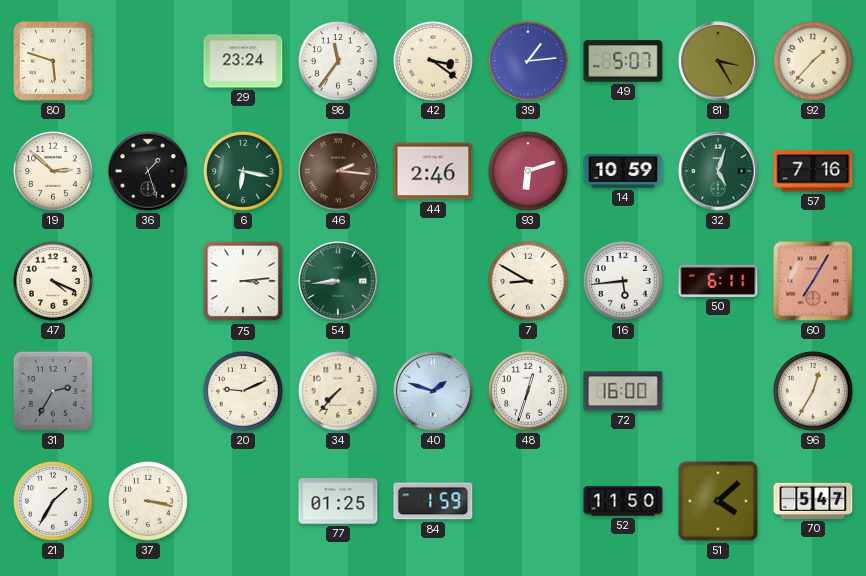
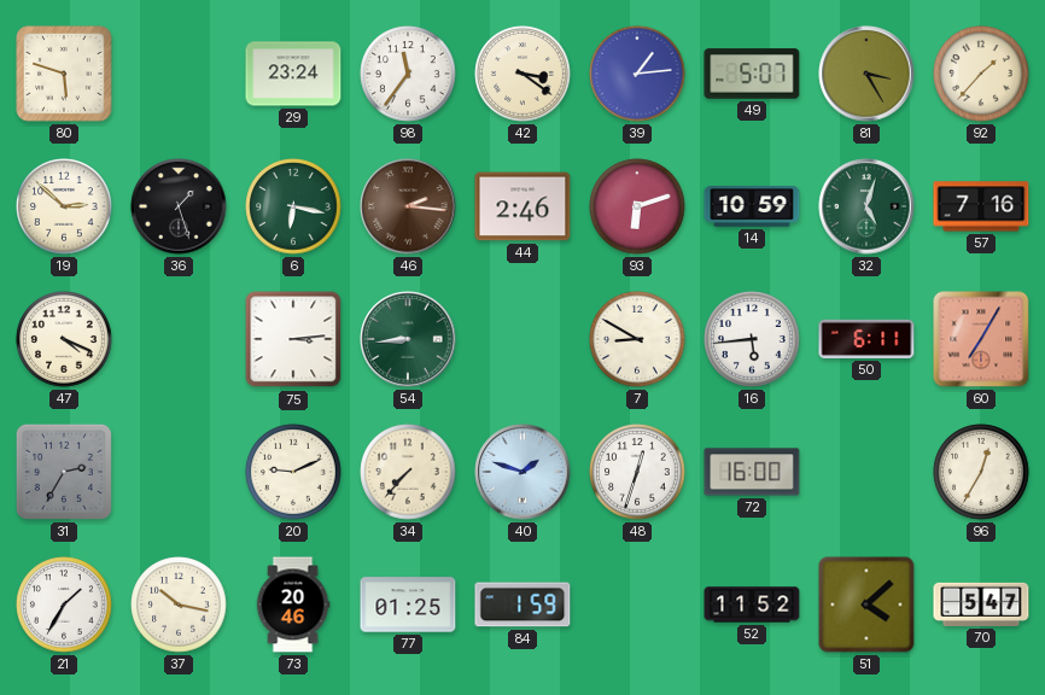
37: 3:17 -> 10:17
73: none -> 20:46
52: 11:50 -> 11:52
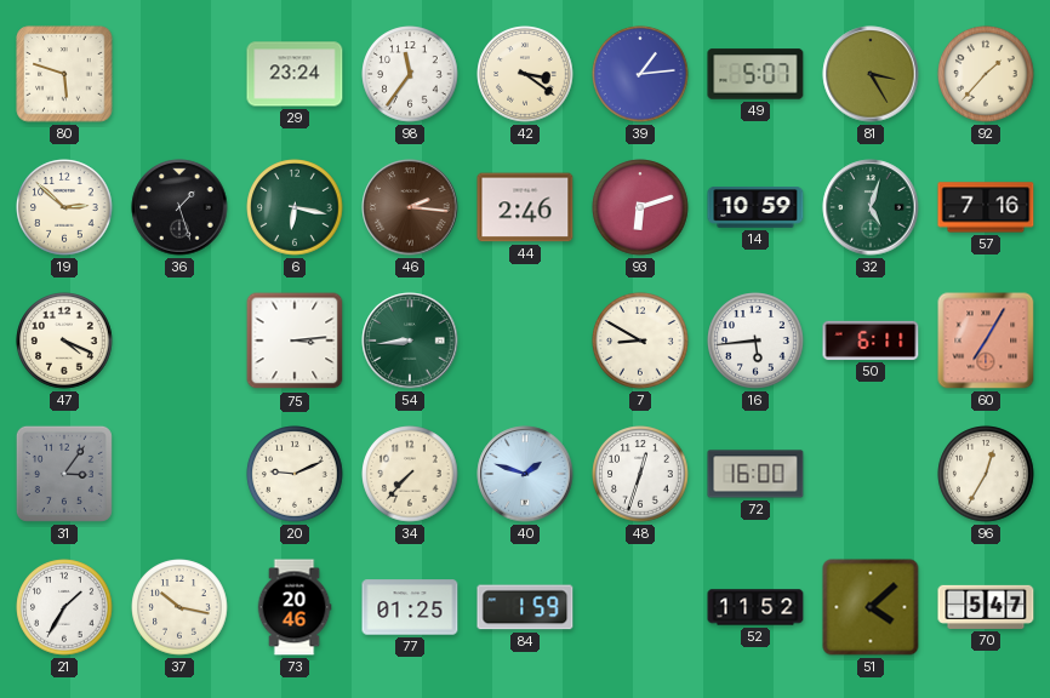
31: 2:35 -> 3:06
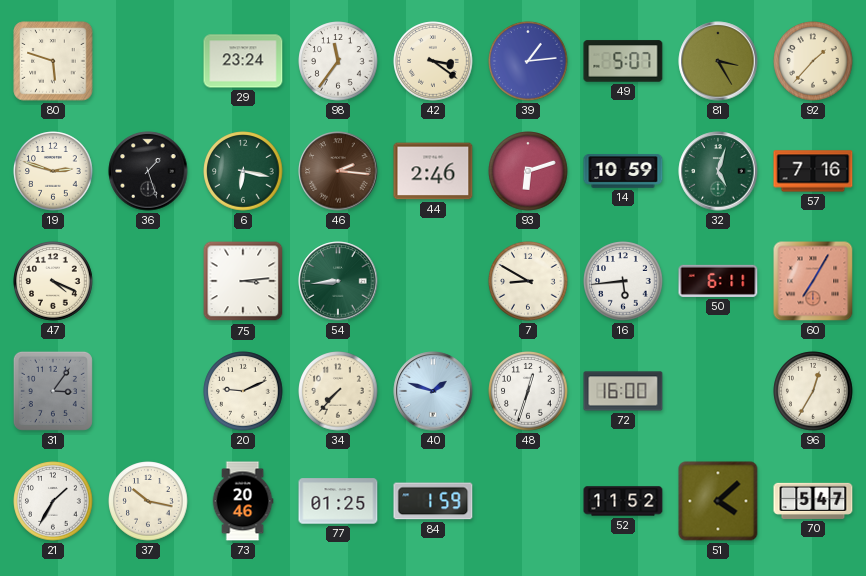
19: 2:52 -> 2:48
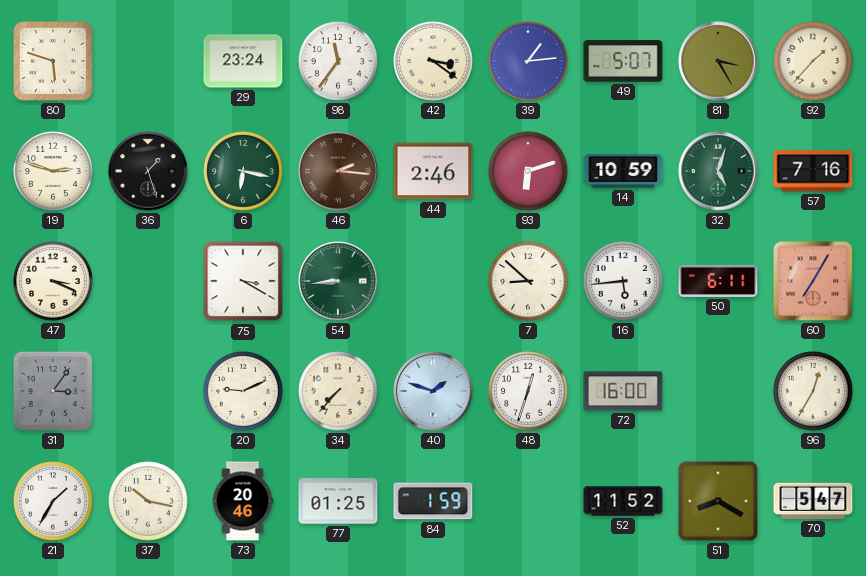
47: 4:19 -> 3:19
75: 3:14 -> 3:20
7: 8:50 -> 8:52
51: 4:08 -> 8:20
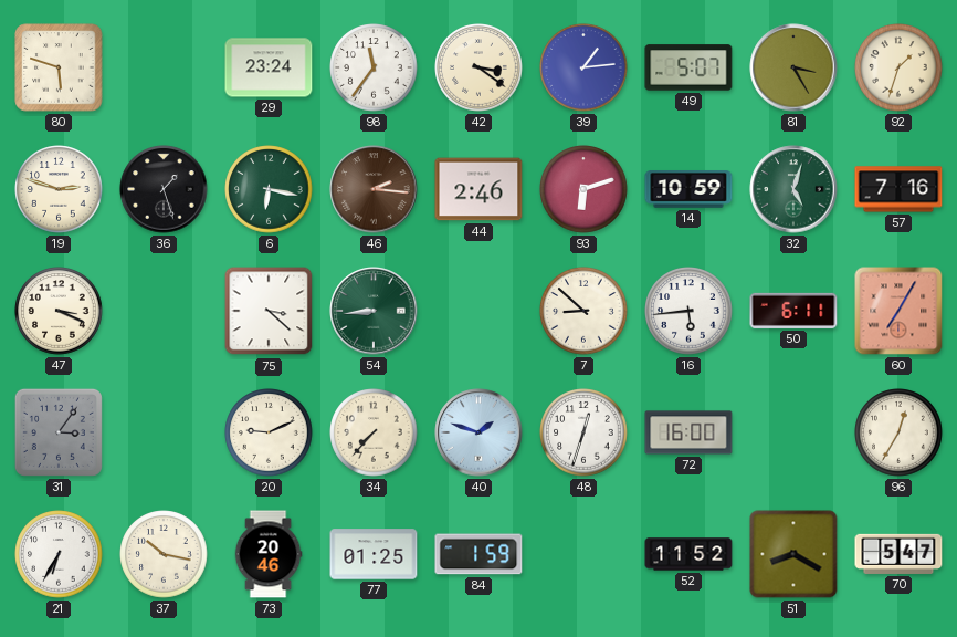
92: 1:37 -> 1:33
75: 3:20 -> 3:22
21: 1:35 -> 6:35
